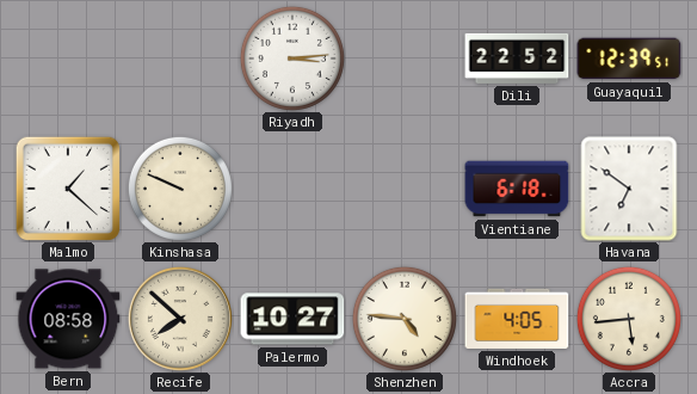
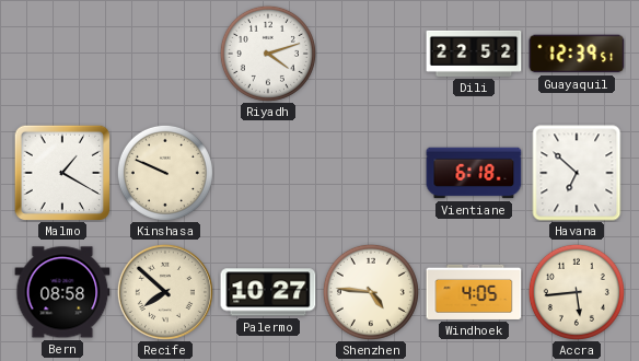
Riyadh: 3:14 -> 4:12
Malmo: 1:22 -> 1:20
Havana: 6:51 -> 6:52
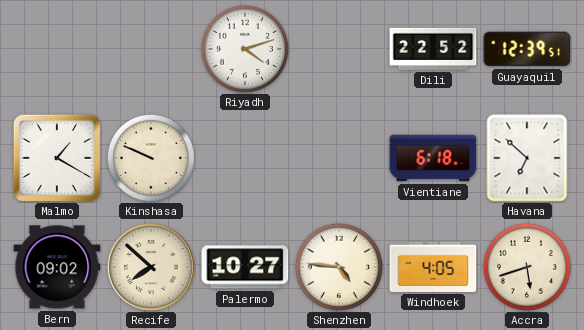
Bern: 08:58 -> 09:02
Accra: 5:44 -> 5:42
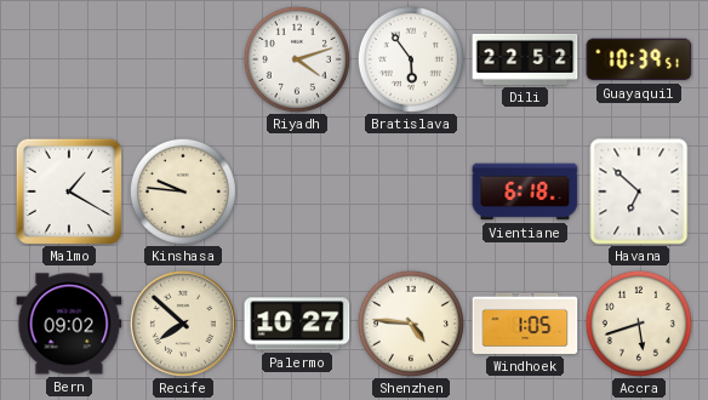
Bratislava: none -> 5:54
Guayaquil: 12:39 -> 10:39
Kinshasa: 9:49 -> 9:46
Windhoek: 4:05 -> 1:05
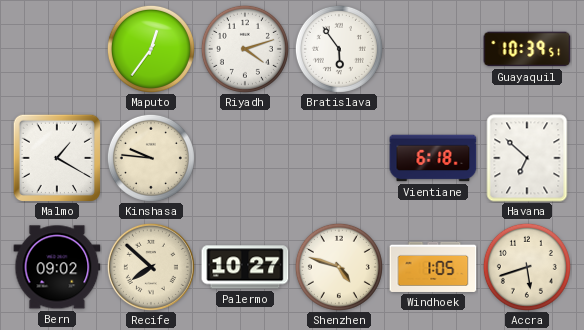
Maputo: none -> 12:36
Dili: 22:52 -> none
Shenzhen: 4:46 -> 4:48
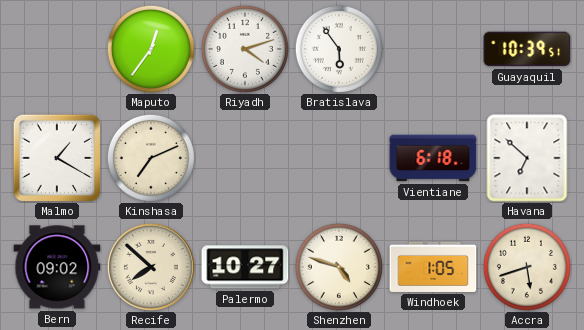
Kinshasa: 9:46 -> 7:11
